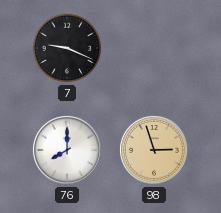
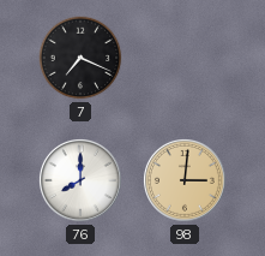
7: 9:19 -> 7:19
98: 2:57 -> 3:01
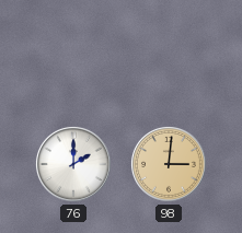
7: 7:19 -> none
76: 8:00 -> 2:00
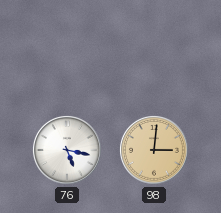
76: 2:00 -> 5:17
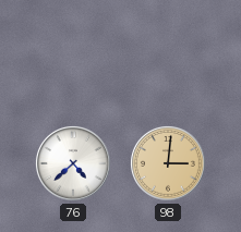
76: 5:17 -> 4:38
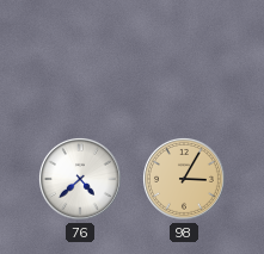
98: 3:01 -> 3:05
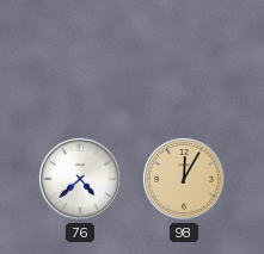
98: 3:05 -> 12:05
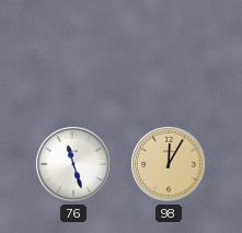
76: 4:38 -> 11:27
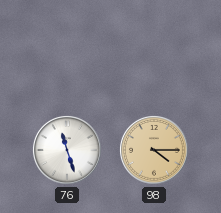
98: 12:05 -> 4:15
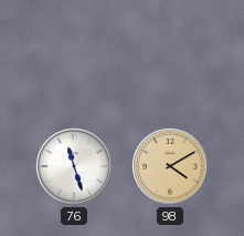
98: 4:15 -> 4:10
